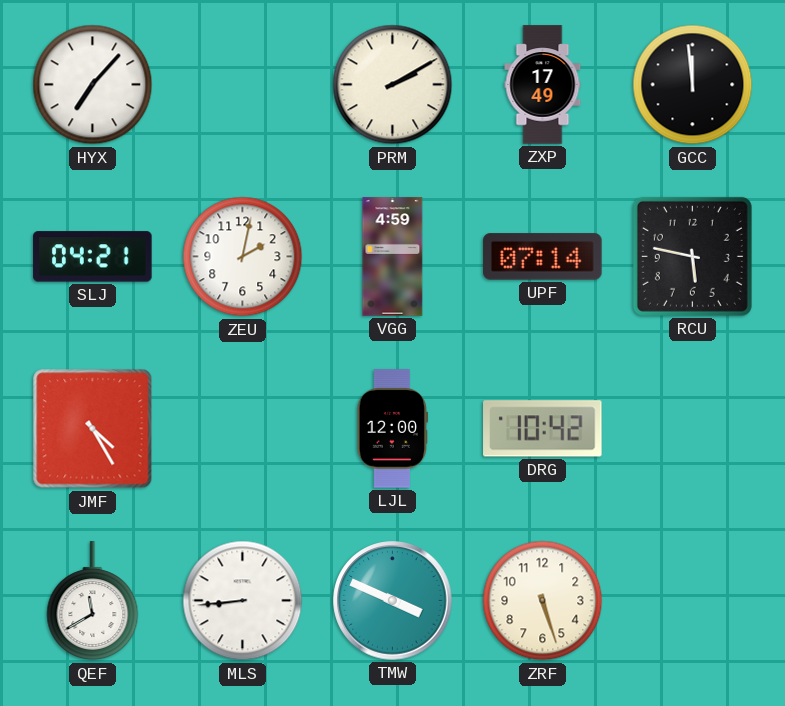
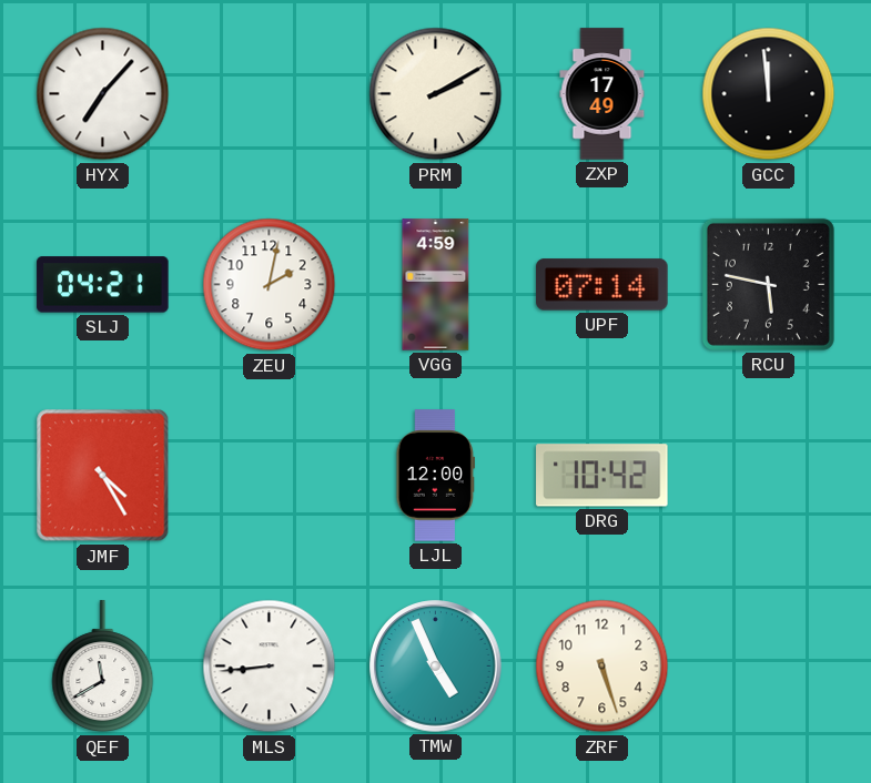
TMW: 3:49 -> 4:56
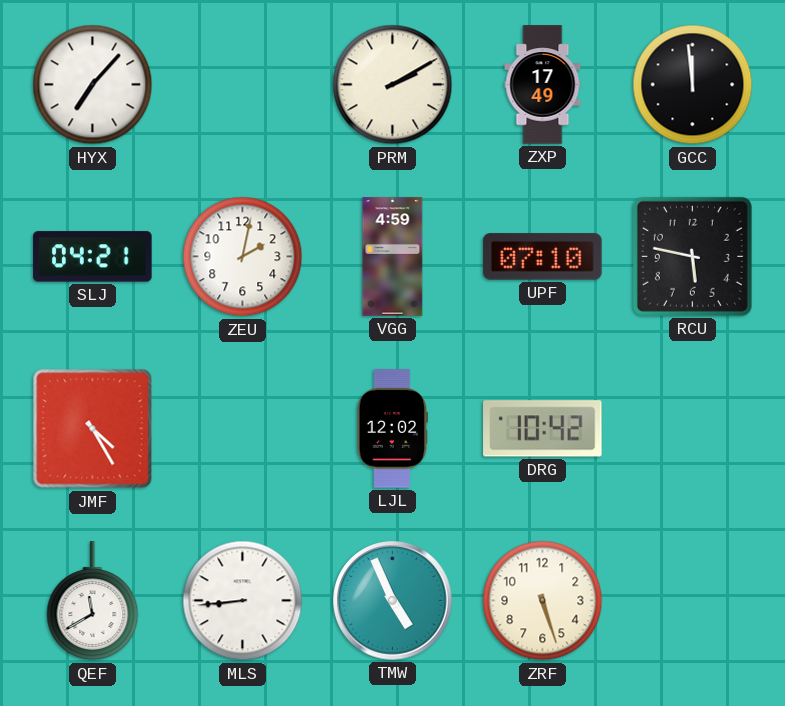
UPF: 07:14 -> 07:10
LJL: 12:00 -> 12:02
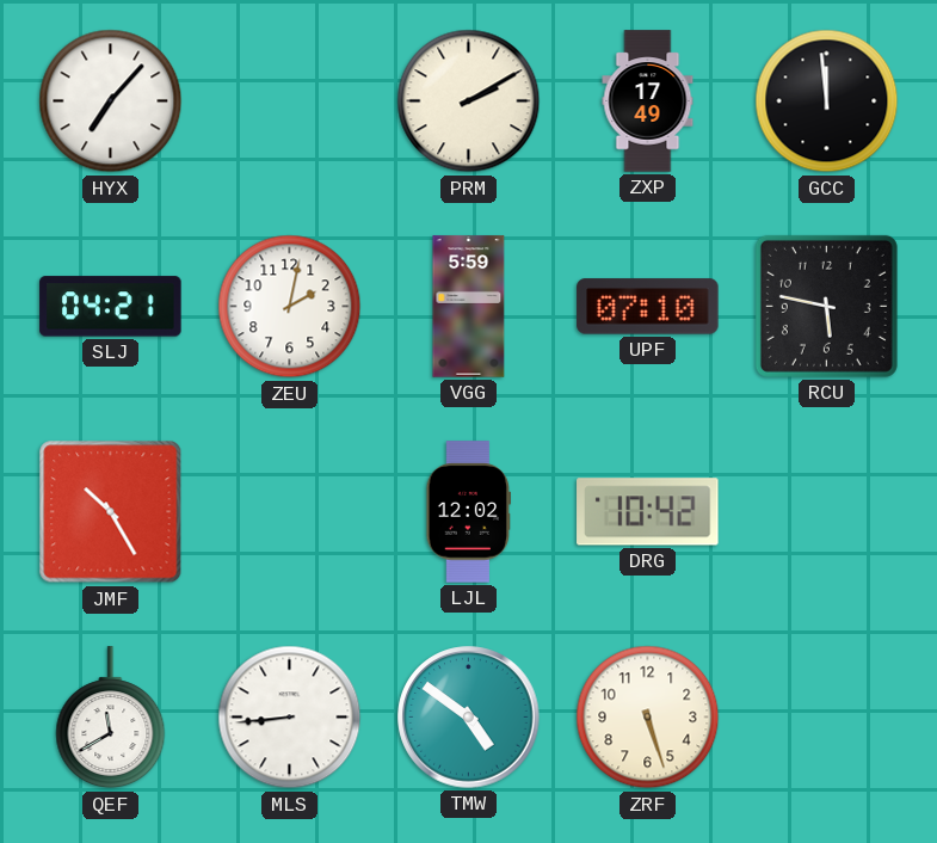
VGG: 4:59 -> 5:59
JMF: 4:25 -> 10:25
TMW: 4:56 -> 4:51
